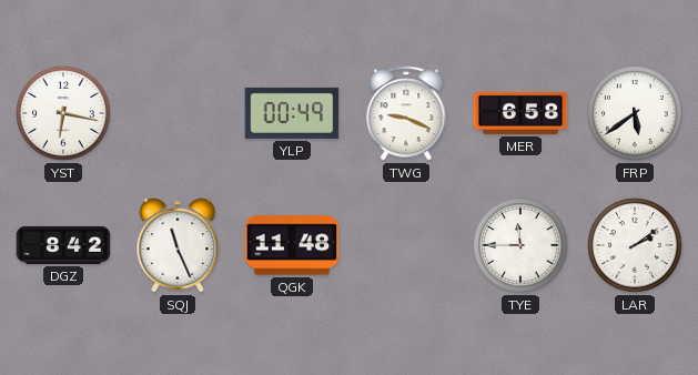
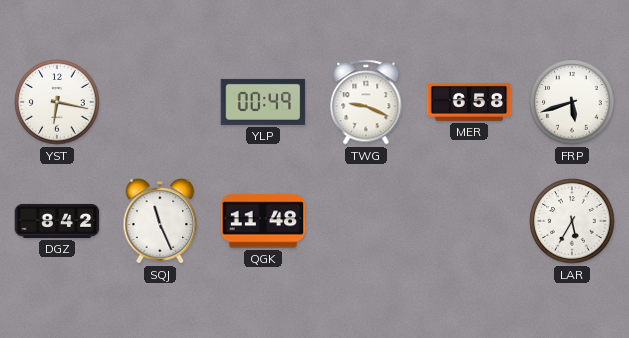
FRP: 5:39 -> 5:42
TYE: 11:45 -> none
LAR: 2:09 -> 5:35
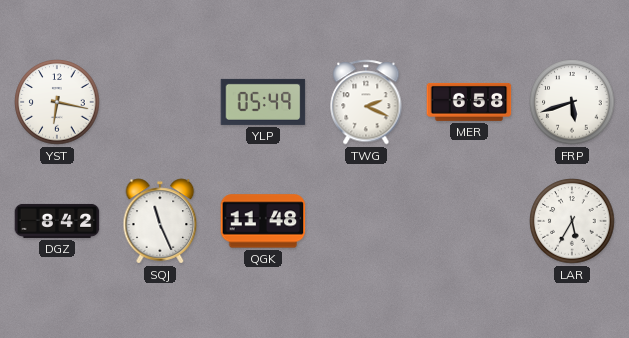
YLP: 00:49 -> 05:49
TWG: 9:19 -> 2:19
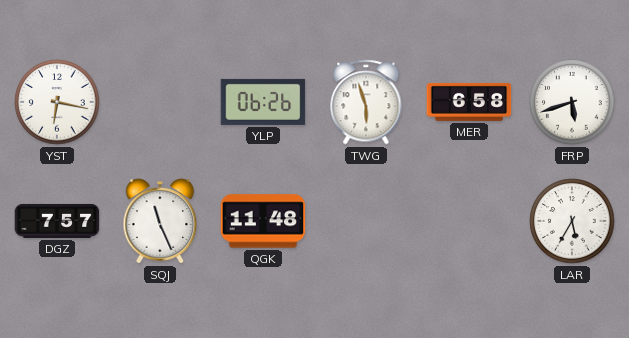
YLP: 05:49 -> 06:26
TWG: 2:19 -> 5:57
DGZ: 8:42 -> 7:57
